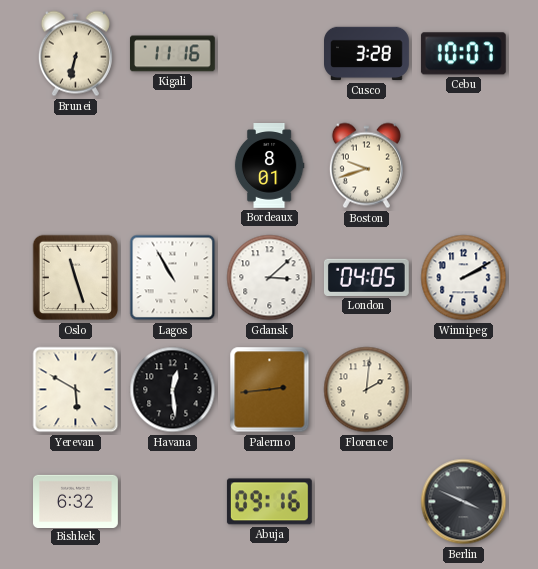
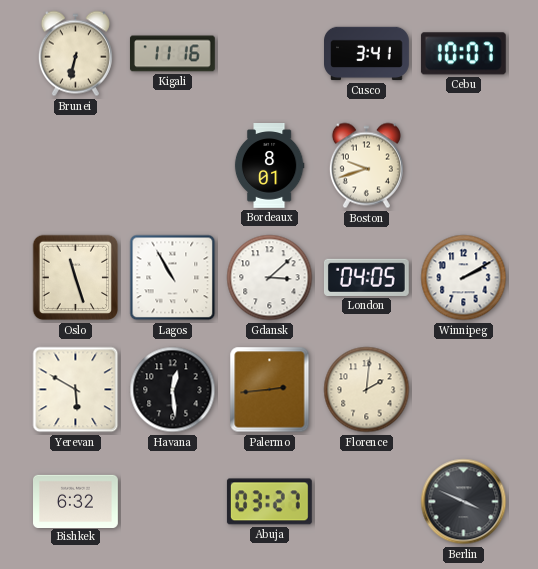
Cusco: 3:28 -> 3:41
Abuja: 09:16 -> 03:27
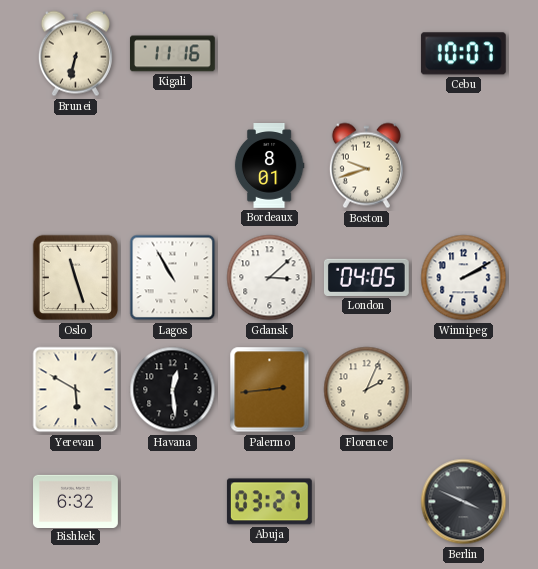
Cusco: 3:41 -> none
Florence: 2:01 -> 2:04
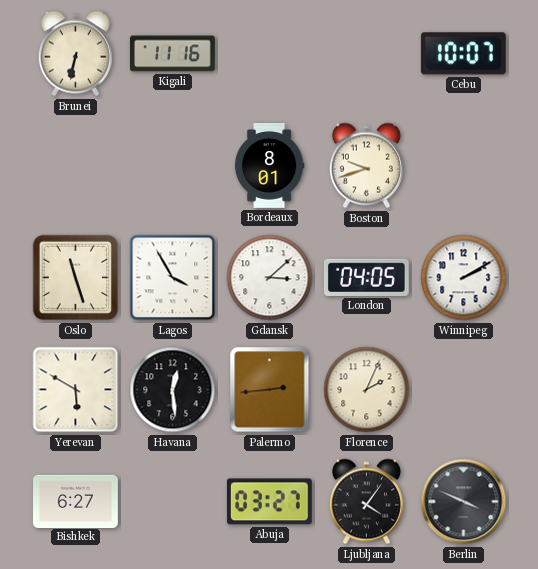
Lagos: 10:55 -> 3:55
Bishkek: 6:32 -> 6:27
Ljubljana: none -> 4:06
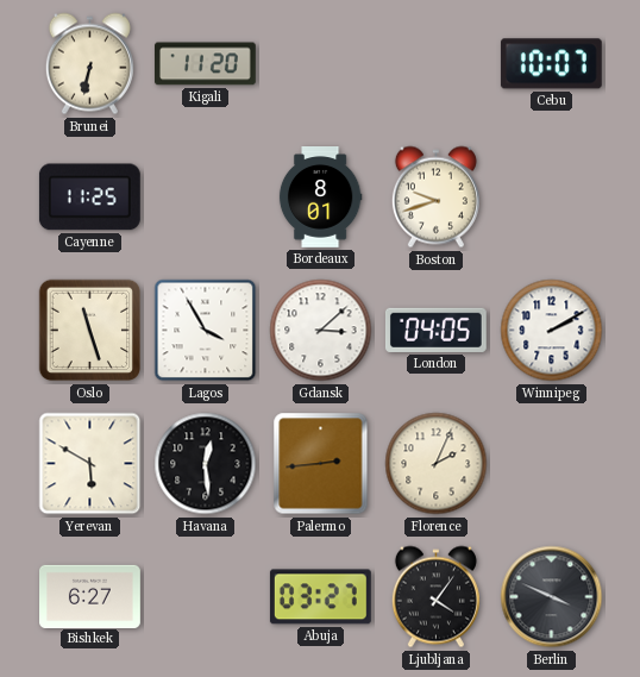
Kigali: 11:16 -> 11:20
Cayenne: none -> 11:25
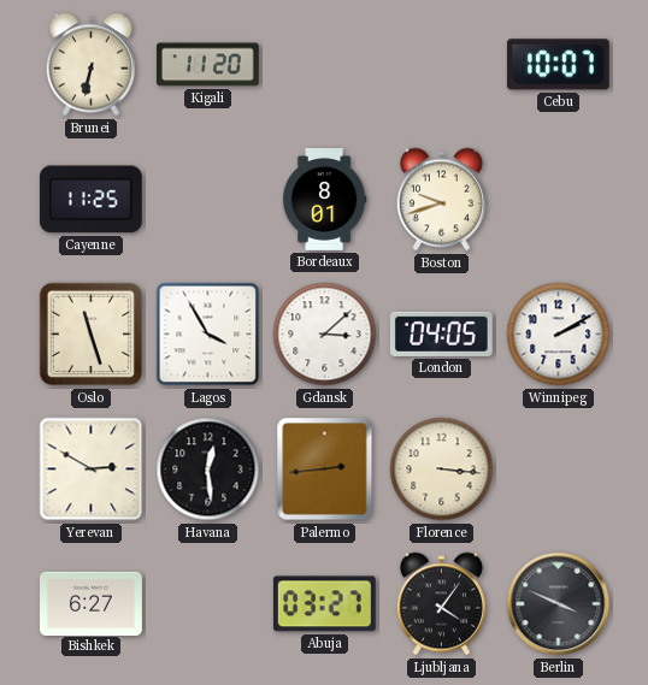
Yerevan: 5:50 -> 2:50
Florence: 2:04 -> 3:16
